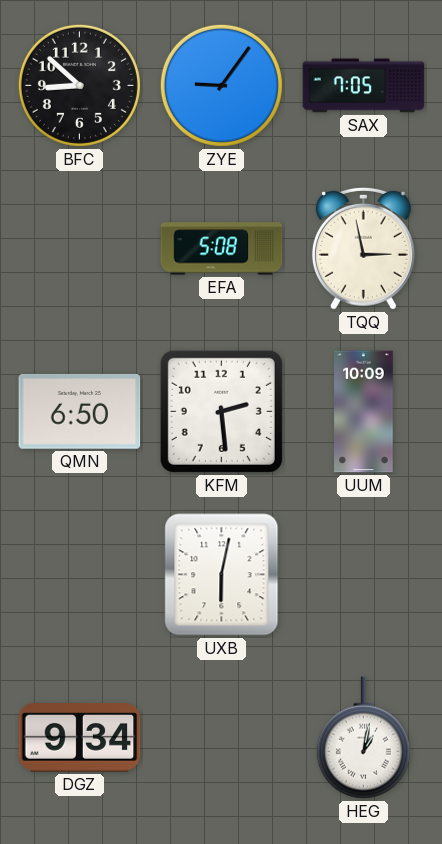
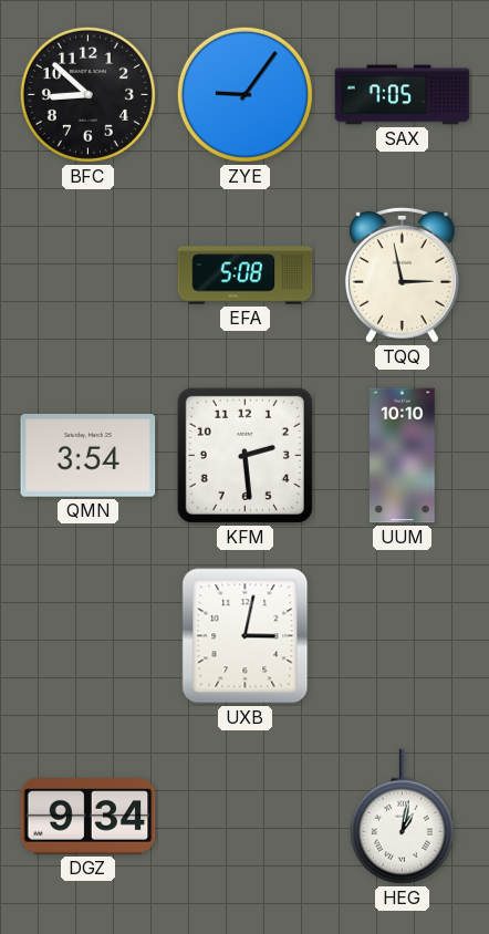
QMN: 6:50 -> 3:54
UUM: 10:09 -> 10:10
UXB: 6:02 -> 3:02
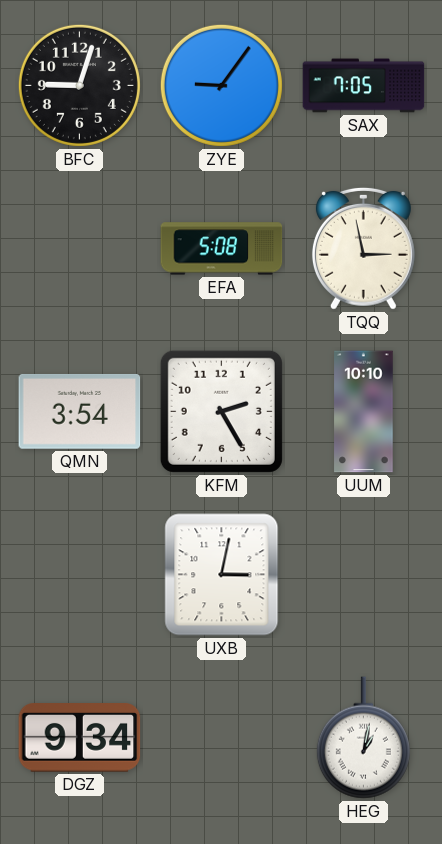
BFC: 8:52 -> 9:03
KFM: 2:29 -> 2:25
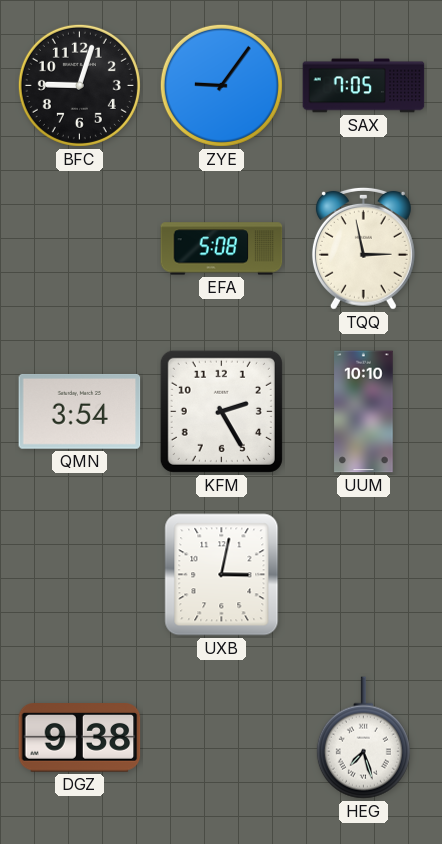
DGZ: 9:34 -> 9:38
HEG: 1:02 -> 7:27
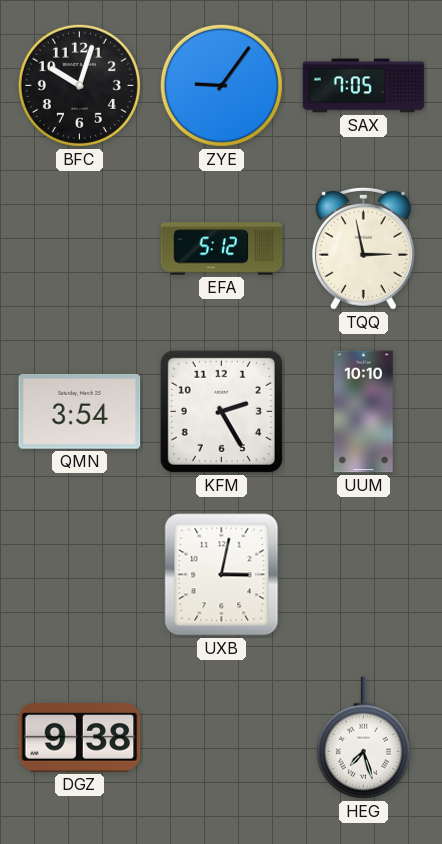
BFC: 9:03 -> 10:03
EFA: 5:08 -> 5:12
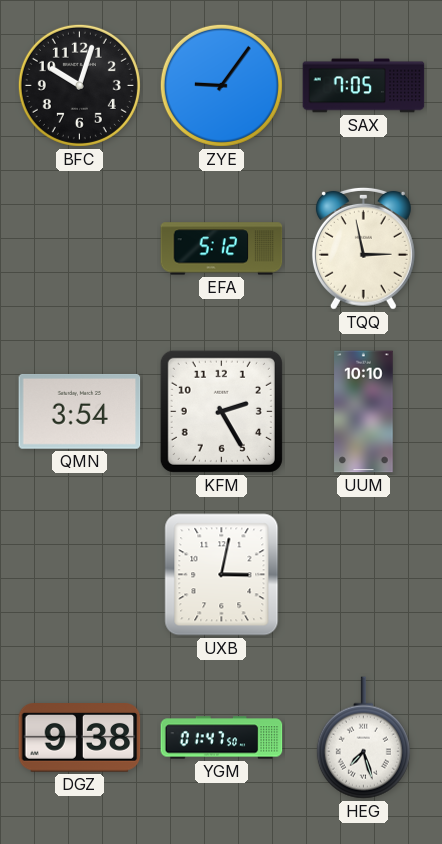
YGM: none -> 01:47
